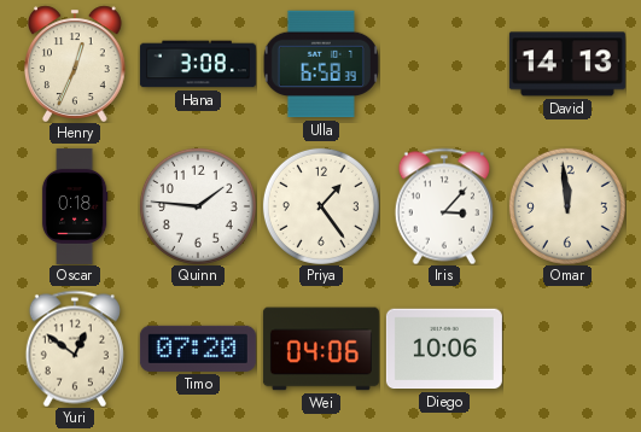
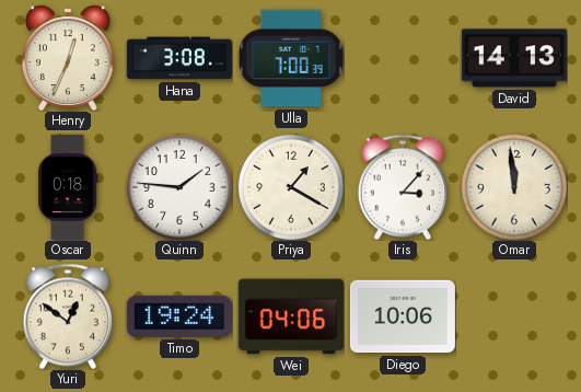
Ulla: 6:58 -> 7:00
Priya: 1:24 -> 1:20
Timo: 07:20 -> 19:24
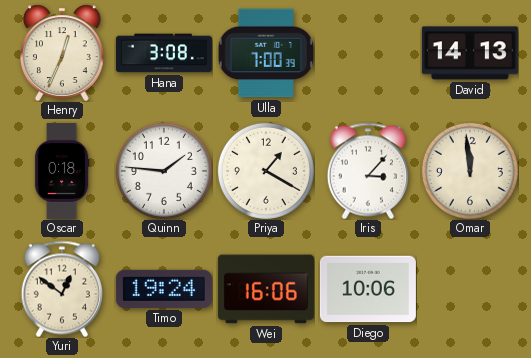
Wei: 04:06 -> 16:06
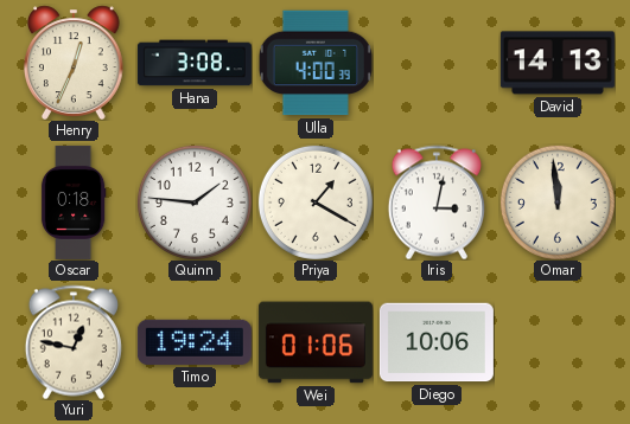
Ulla: 7:00 -> 4:00
Iris: 3:07 -> 3:02
Yuri: 12:51 -> 12:47
Wei: 16:06 -> 01:06
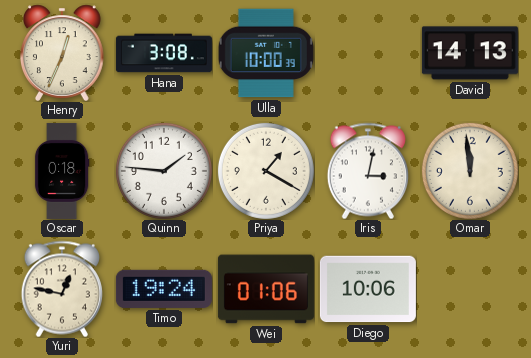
Ulla: 4:00 -> 10:00
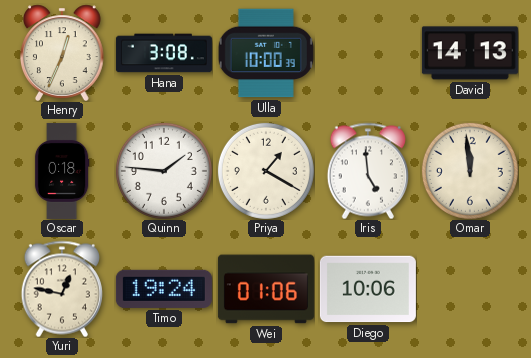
Iris: 3:02 -> 4:59
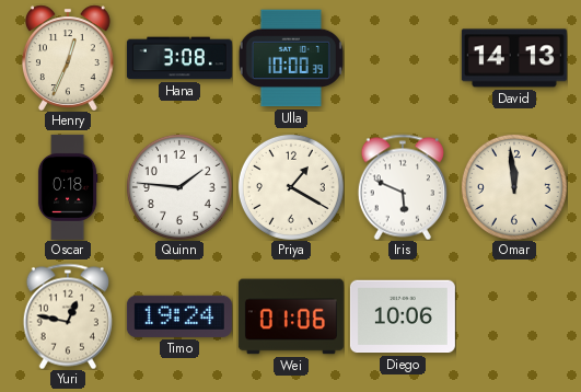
Iris: 4:59 -> 5:49
